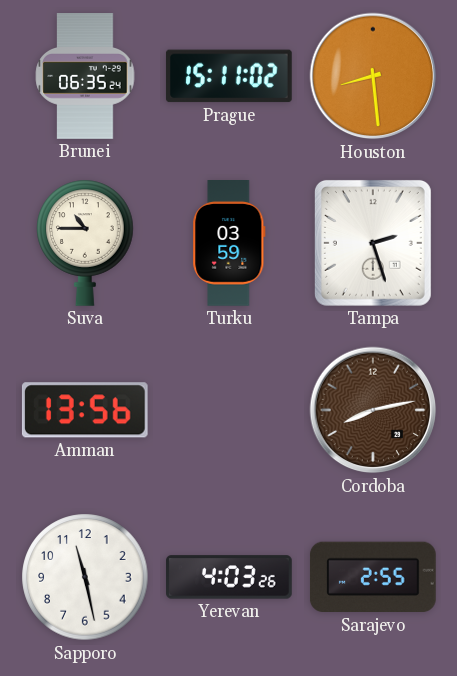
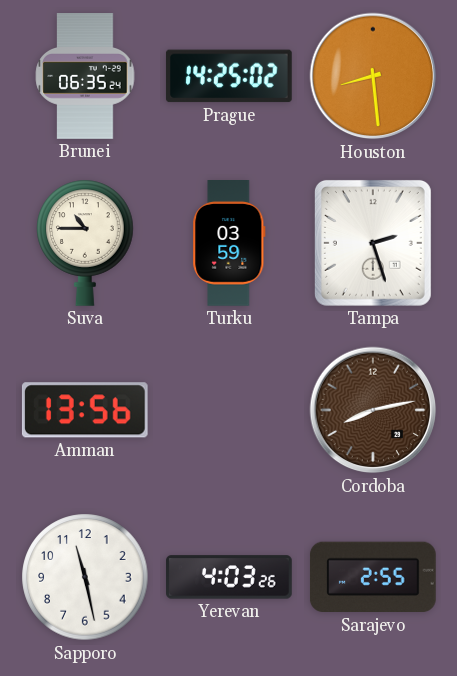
Prague: 15:11 -> 14:25
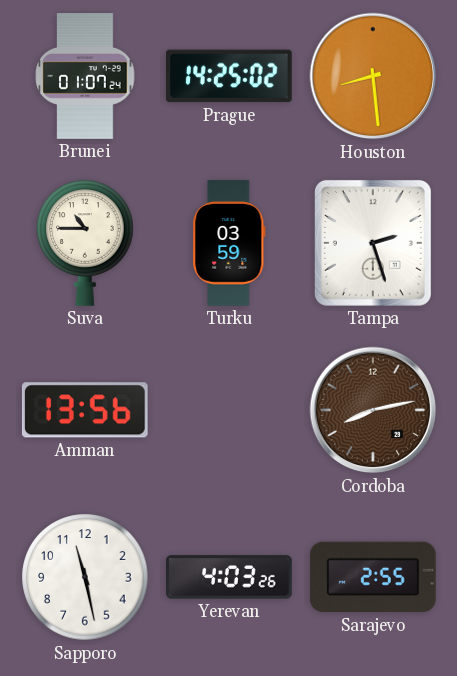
Brunei: 06:35 -> 01:07
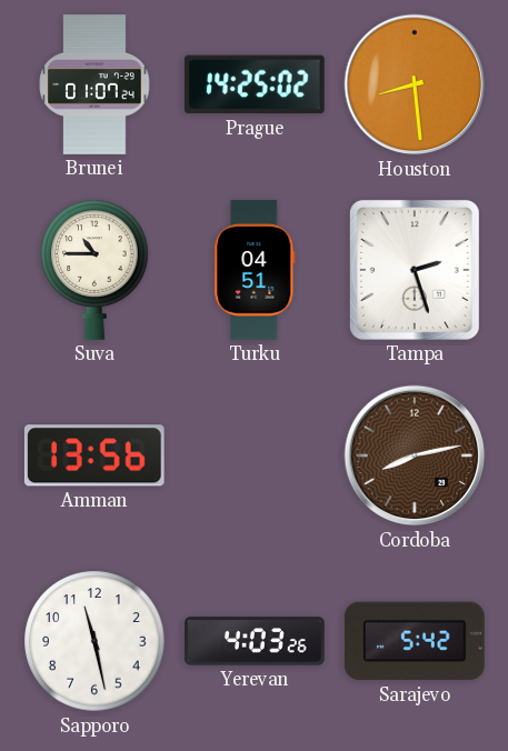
Turku: 03:59 -> 04:51
Sarajevo: 2:55 -> 5:42
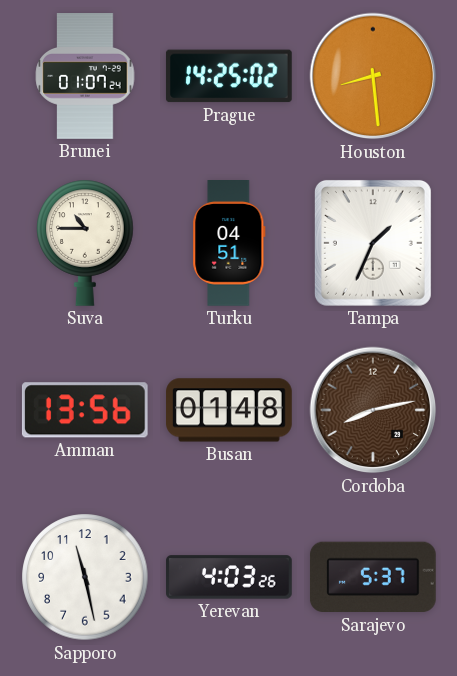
Tampa: 2:27 -> 1:34
Busan: none -> 01:48
Sarajevo: 5:42 -> 5:37
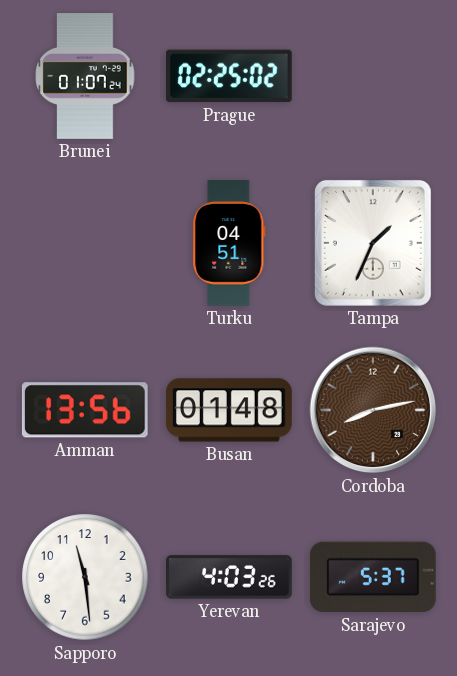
Prague: 14:25 -> 02:25
Houston: 8:29 -> none
Suva: 10:45 -> none
Sapporo: 11:28 -> 11:29
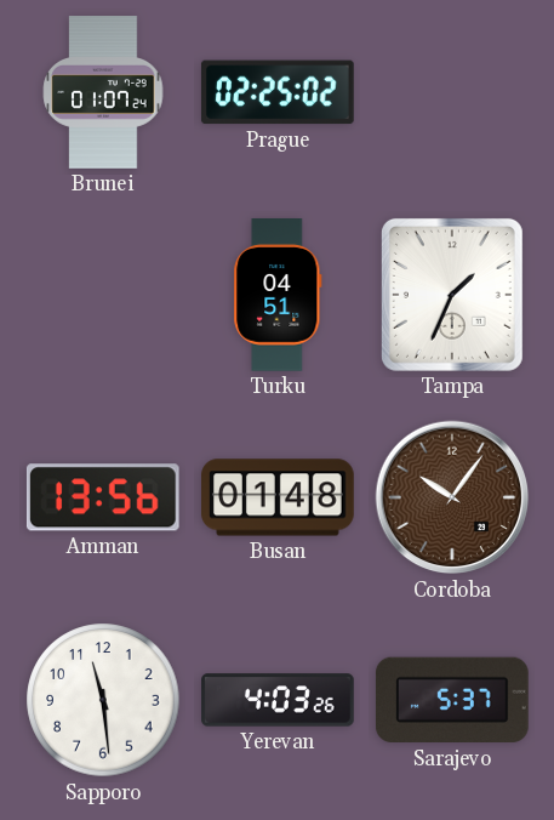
Cordoba: 8:13 -> 10:06
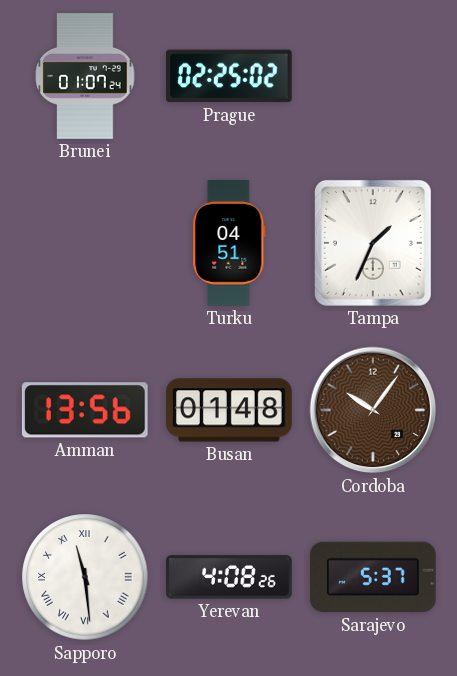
Sapporo numerals: Arabic -> Roman
Yerevan: 4:03 -> 4:08
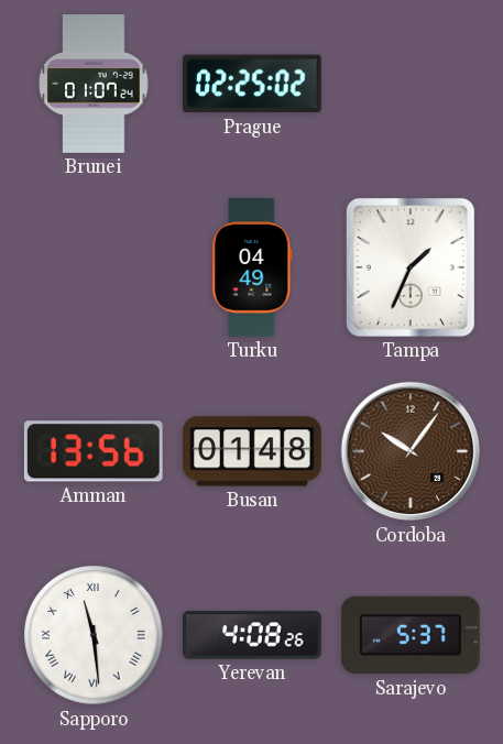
Turku: 04:51 -> 04:49
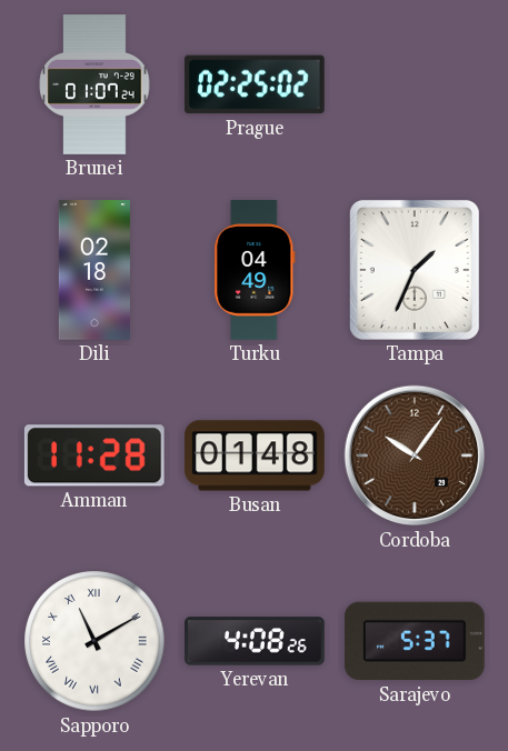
Dili: none -> 02:18
Amman: 13:56 -> 11:28
Sapporo: 11:29 -> 11:10
